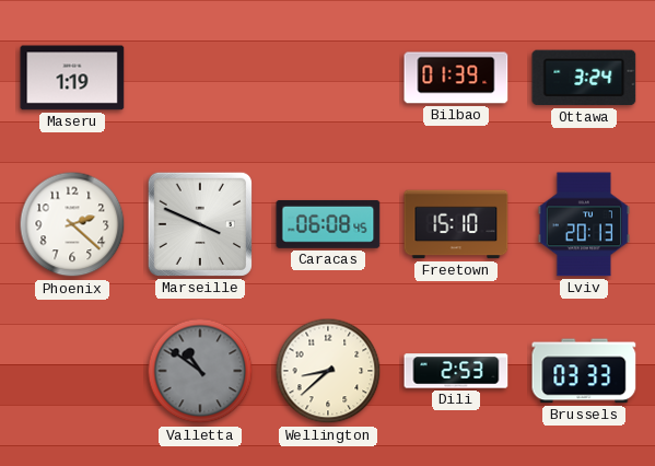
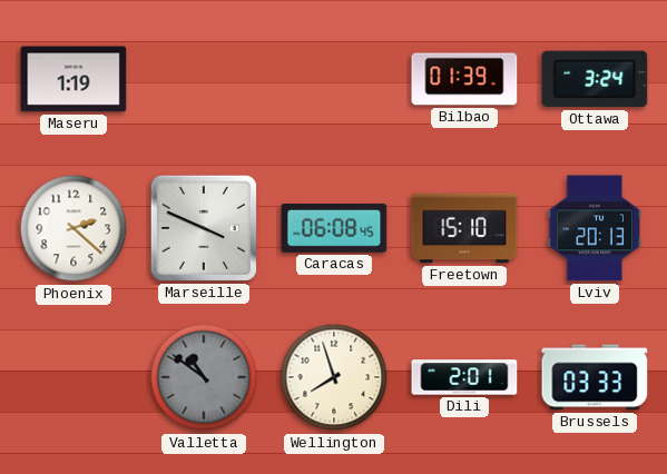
Wellington: 8:38 -> 7:57
Dili: 2:53 -> 2:01
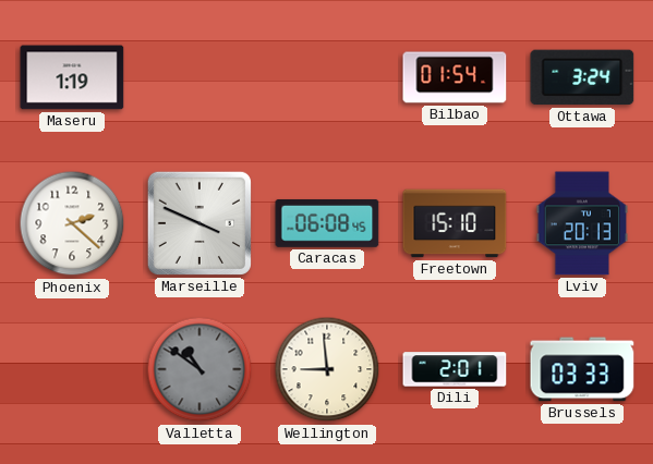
Bilbao: 01:39 -> 01:54
Wellington: 7:57 -> 8:59
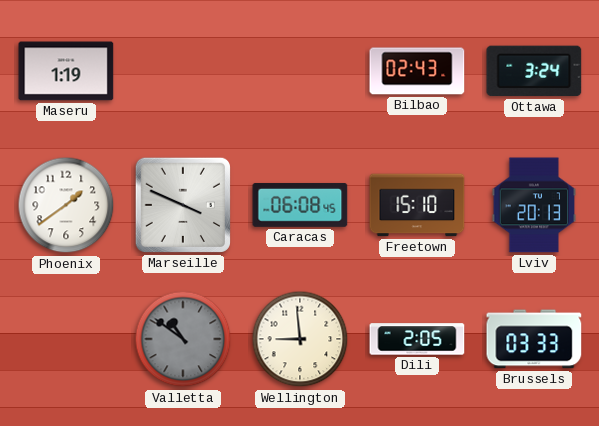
Bilbao: 01:54 -> 02:43
Phoenix: 2:22 -> 1:39
Dili: 2:01 -> 2:05
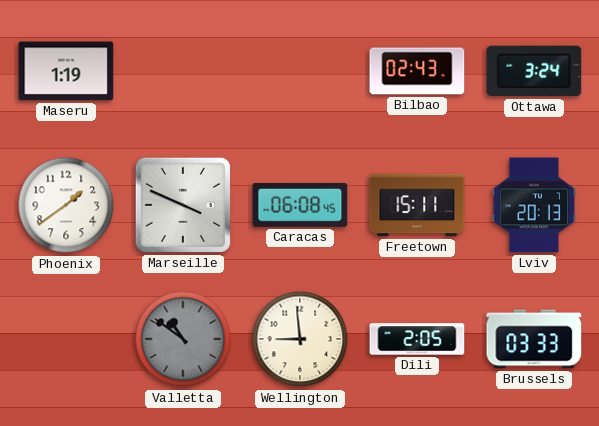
Freetown: 15:10 -> 15:11
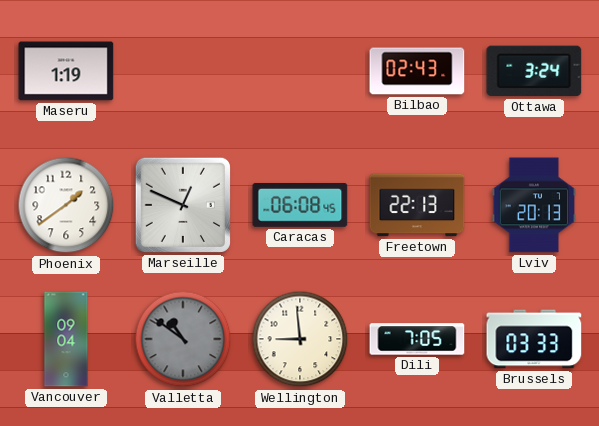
Marseille: 3:49 -> 12:49
Freetown: 15:11 -> 22:13
Vancouver: none -> 09:04
Dili: 2:05 -> 7:05
